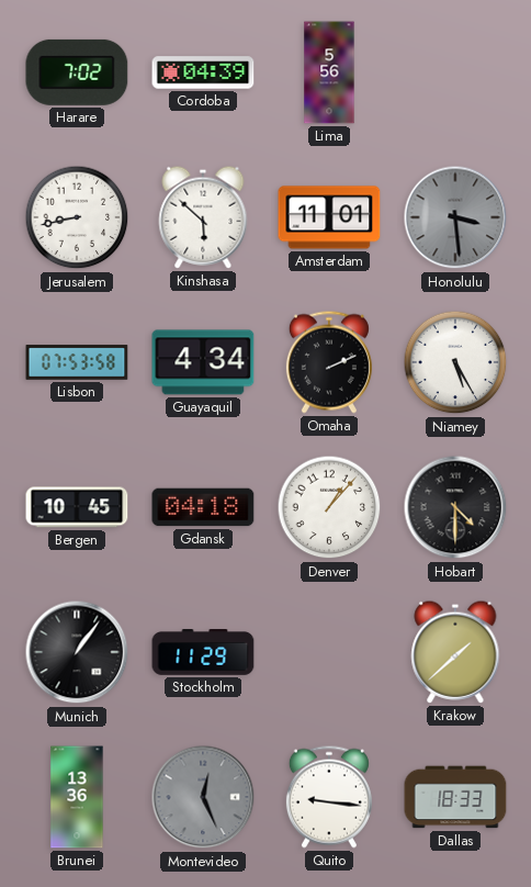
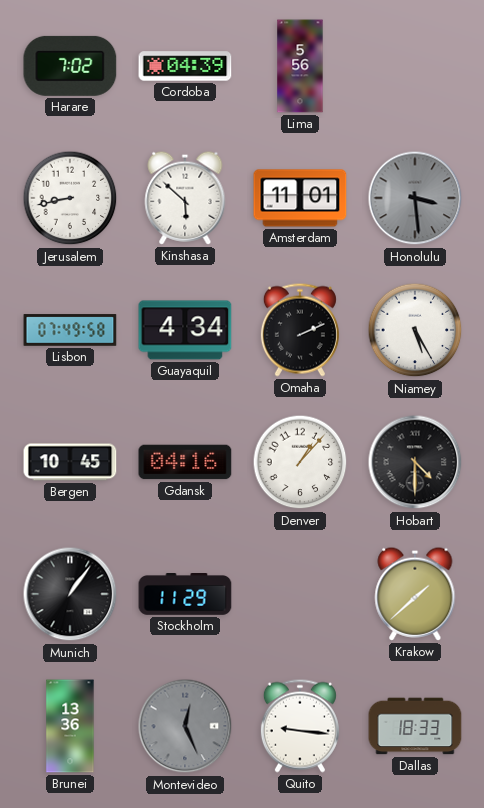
Lisbon: 07:53 -> 07:49
Gdansk: 04:18 -> 04:16
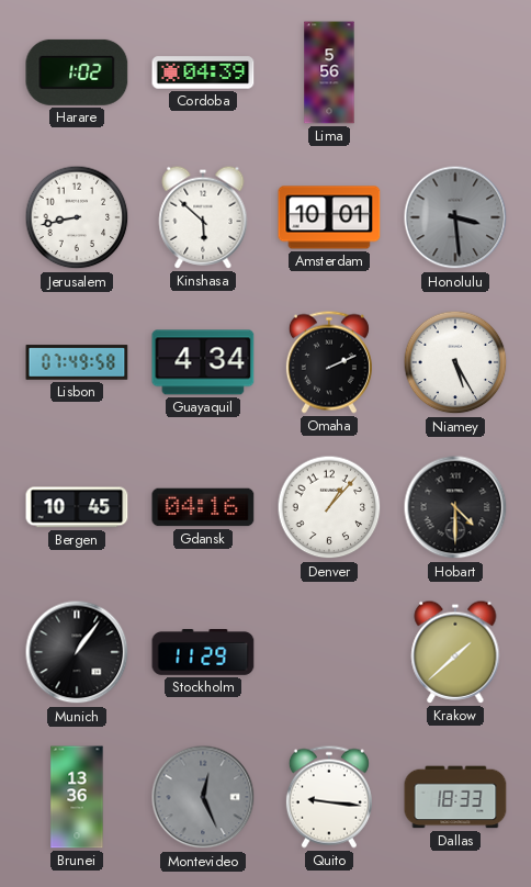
Harare: 7:02 -> 1:02
Amsterdam: 11:01 -> 10:01
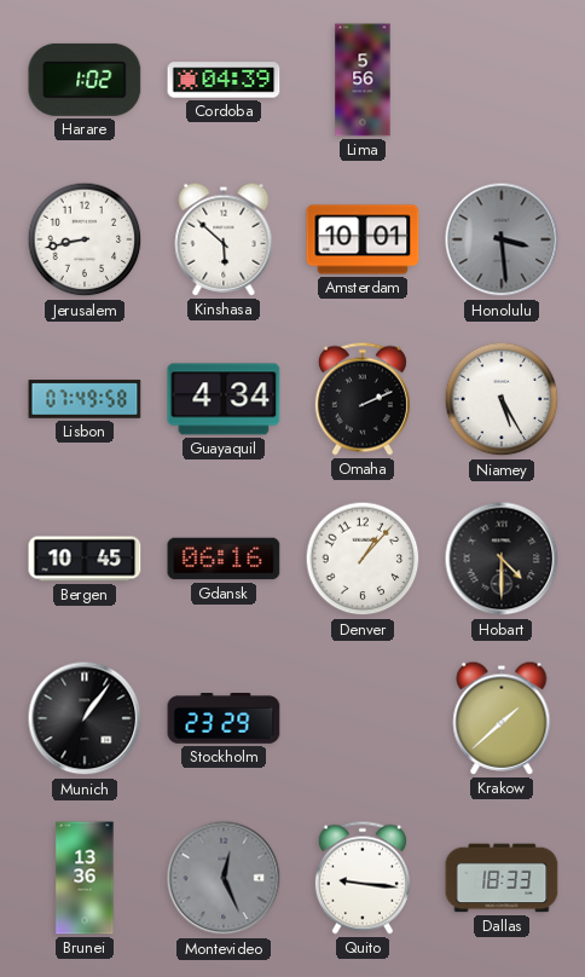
Gdansk: 04:16 -> 06:16
Stockholm: 11:29 -> 23:29
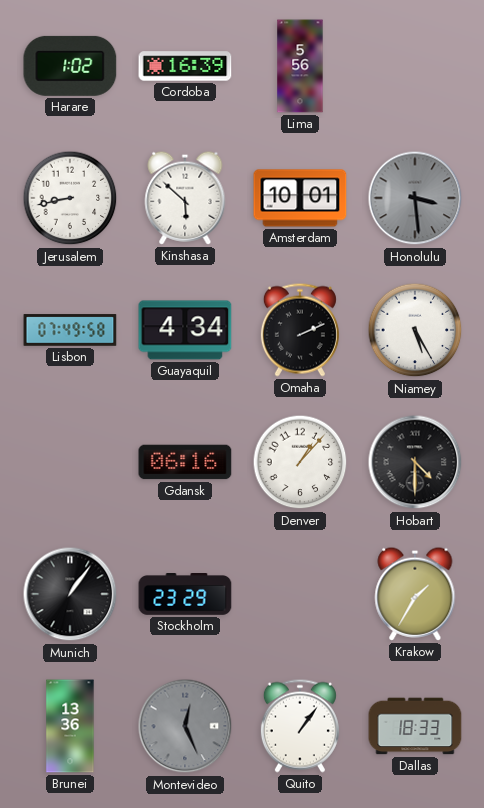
Cordoba: 04:39 -> 16:39
Bergen: 10:45 -> none
Krakow: 1:38 -> 1:35
Quito: 9:16 -> 1:06
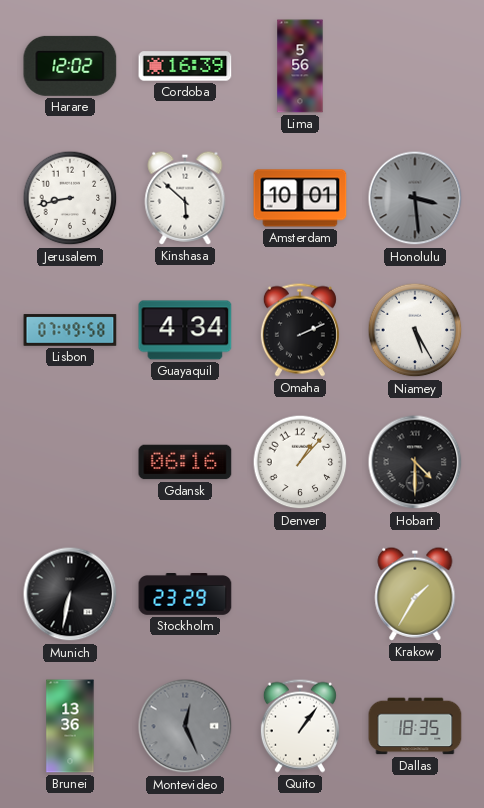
Harare: 1:02 -> 12:02
Munich: 1:06 -> 6:32
Dallas: 18:33 -> 18:35
